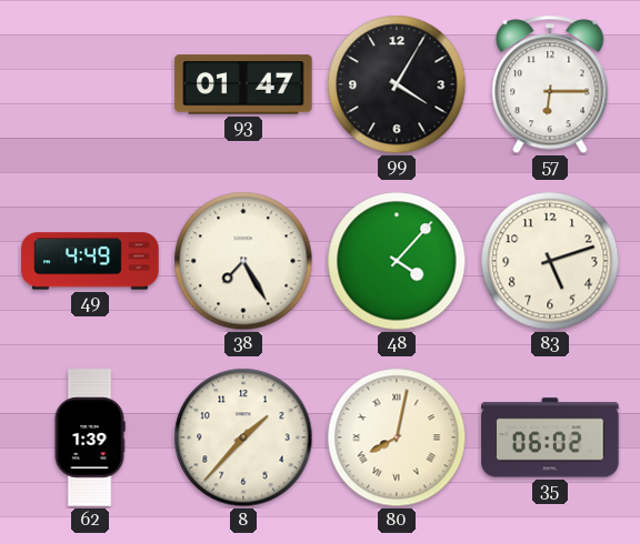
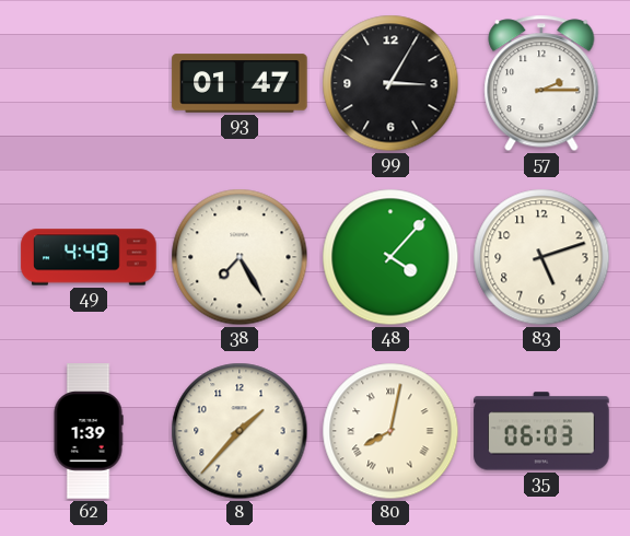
99: 4:05 -> 3:05
57: 6:15 -> 2:15
35: 06:02 -> 06:03
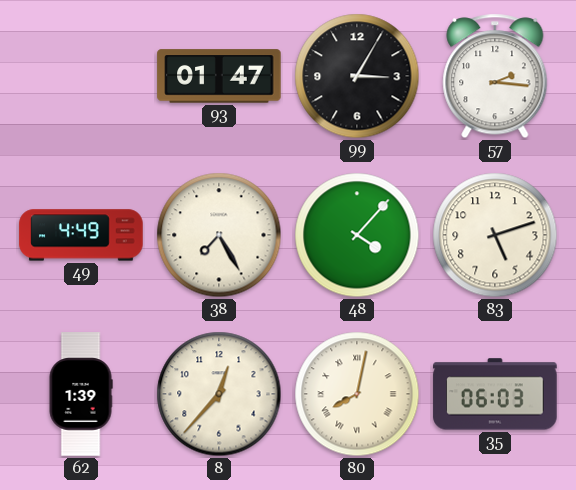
57: 2:15 -> 2:16
8: 1:37 -> 12:37
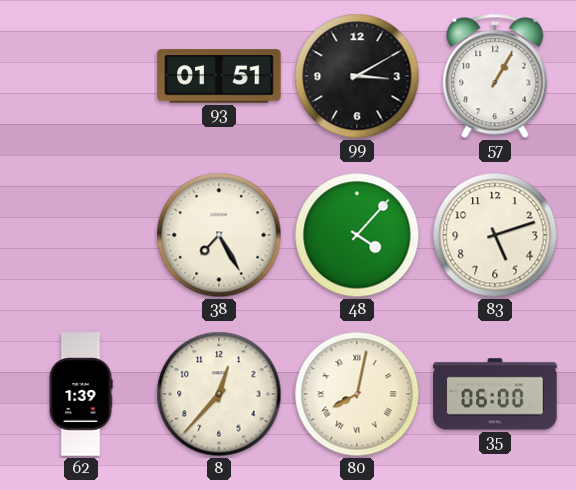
93: 01:47 -> 01:51
99: 3:05 -> 3:10
57: 2:16 -> 1:05
49: 4:49 -> none
35: 06:03 -> 06:00
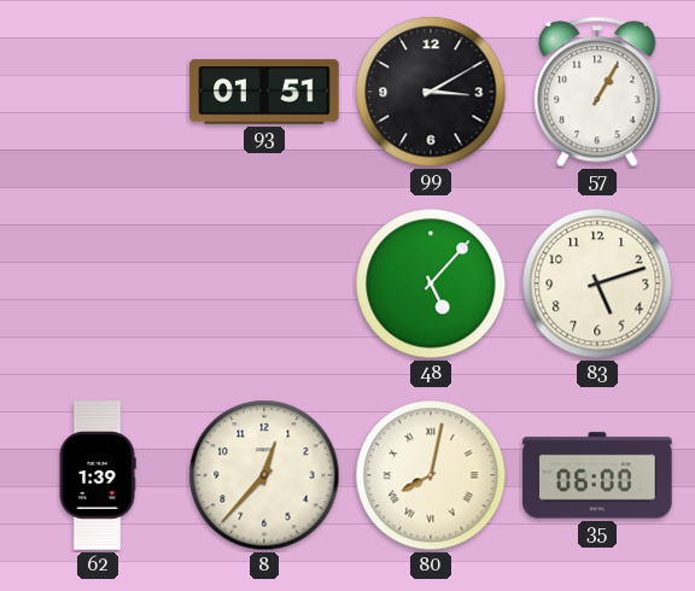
38: 7:25 -> none
48: 4:07 -> 5:07
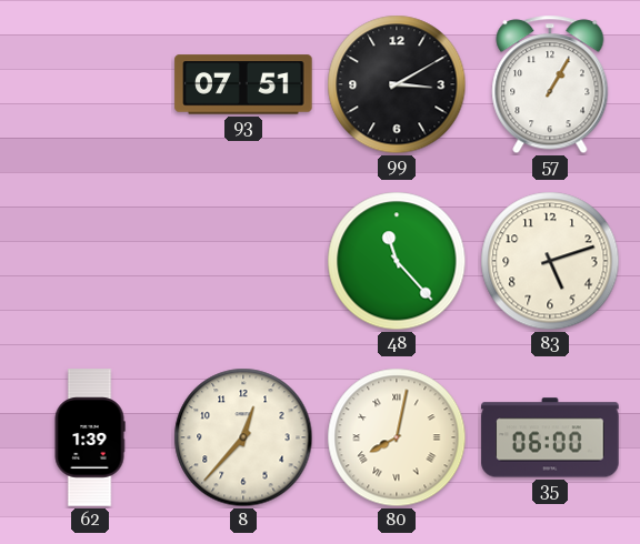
93: 01:51 -> 07:51
48: 5:07 -> 11:23
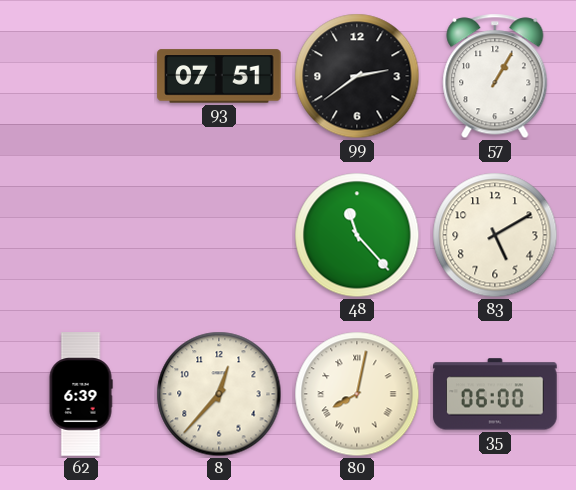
99: 3:10 -> 2:39
83: 5:12 -> 5:10
62: 1:39 -> 6:39
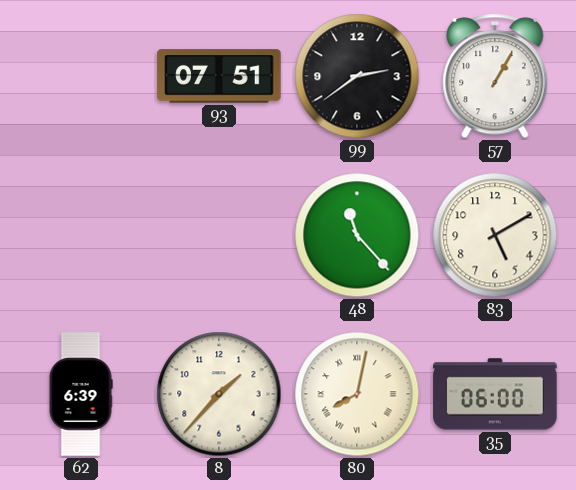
8: 12:37 -> 1:37
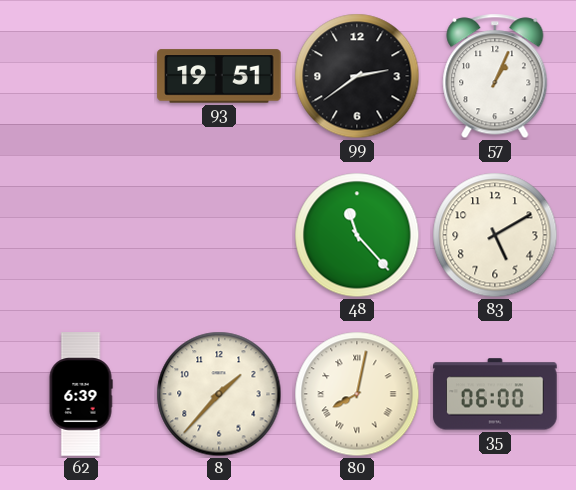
93: 07:51 -> 19:51
57: 1:05 -> 1:04
